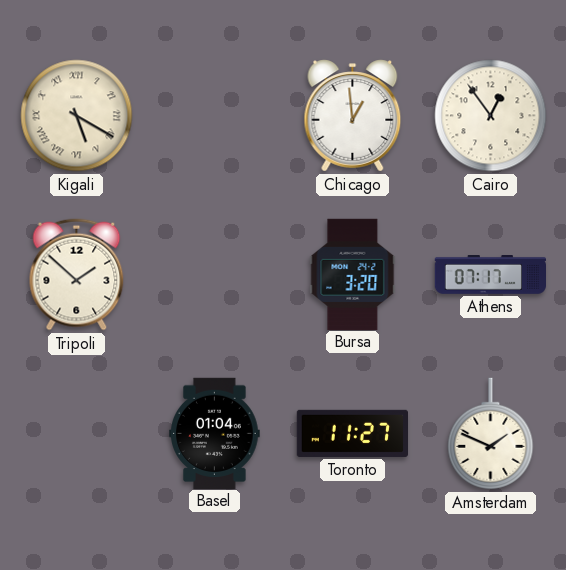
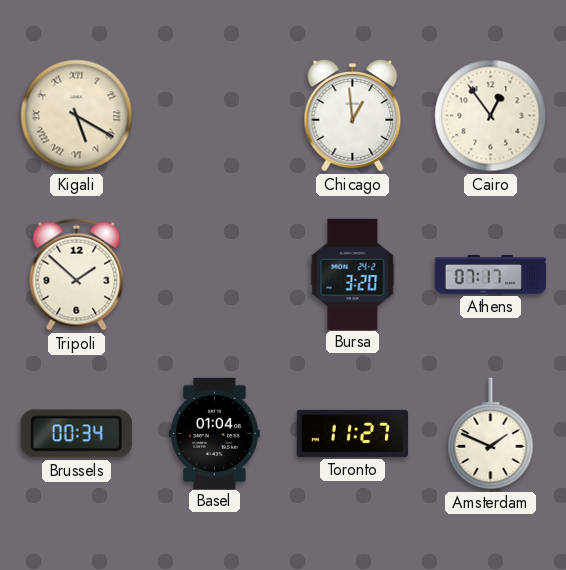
Brussels: none -> 00:34
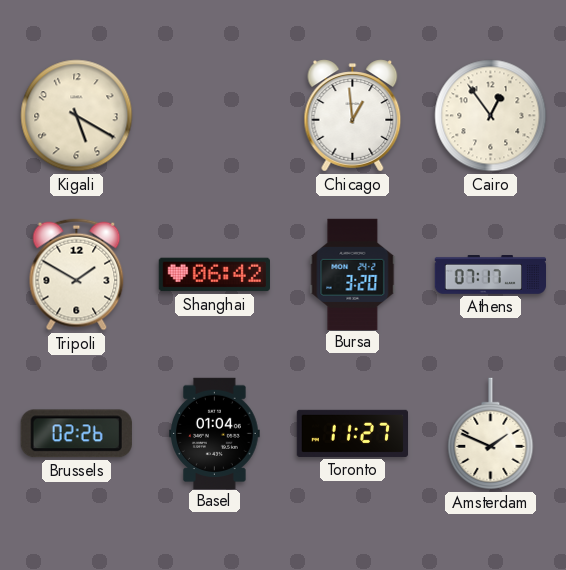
Kigali numerals: Roman -> Arabic
Tripoli: 1:52 -> 1:50
Shanghai: none -> 06:42
Brussels: 00:34 -> 02:26
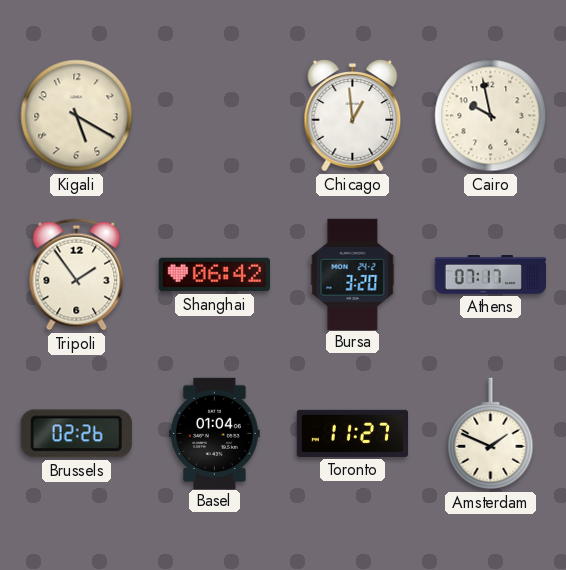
Cairo: 12:54 -> 9:58
Tripoli: 1:50 -> 1:54
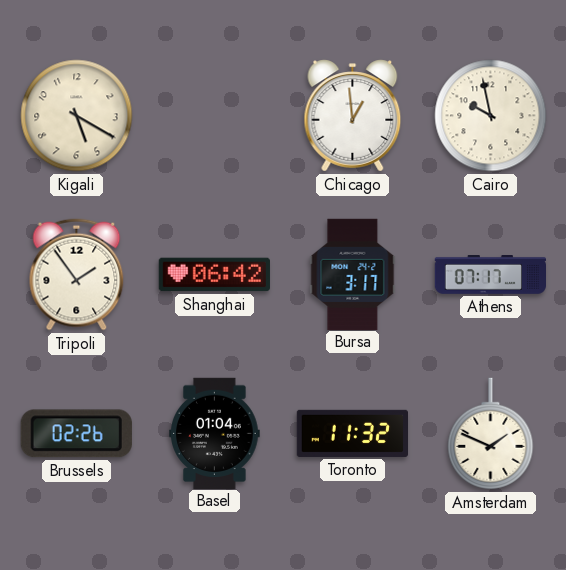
Bursa: 3:20 -> 3:17
Toronto: 11:27 -> 11:32
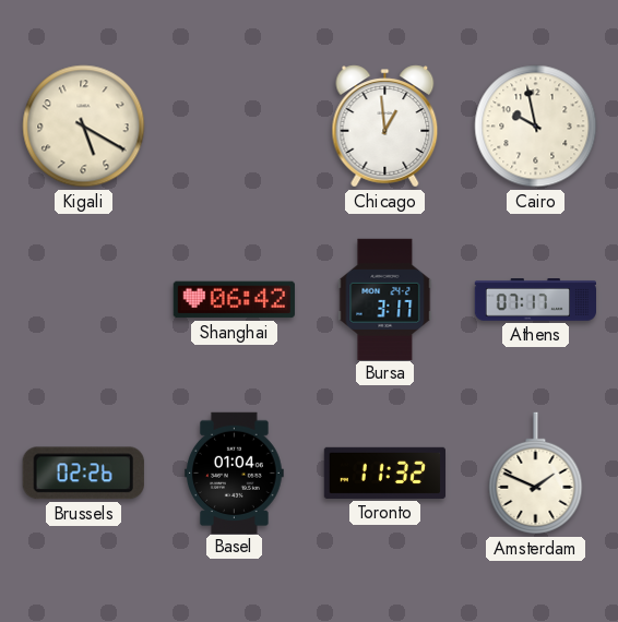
Tripoli: 1:54 -> none
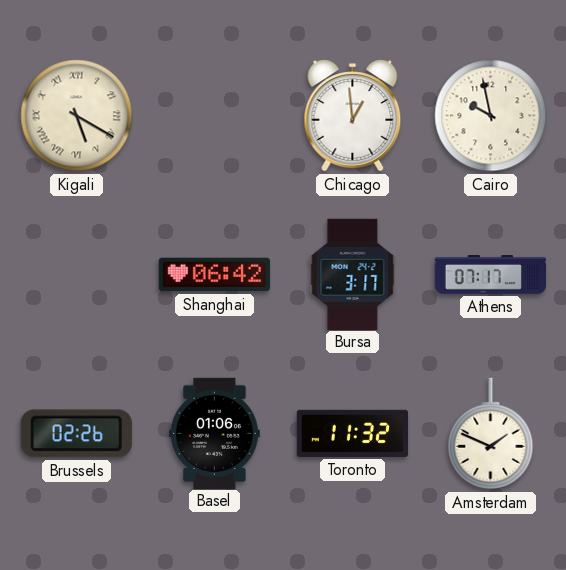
Kigali numerals: Arabic -> Roman
Basel: 01:04 -> 01:06
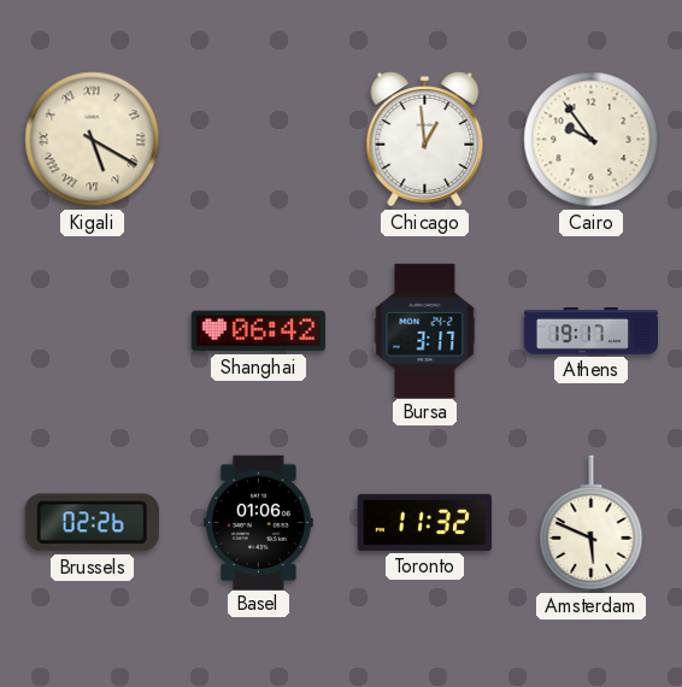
Cairo: 9:58 -> 9:54
Athens: 07:17 -> 19:17
Amsterdam: 1:49 -> 5:49
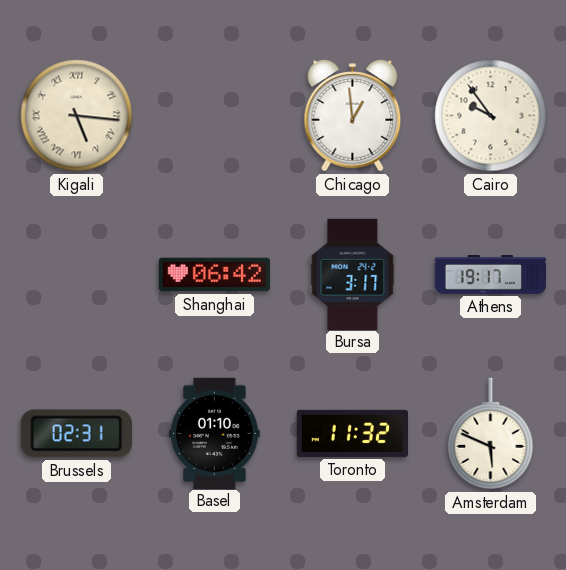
Kigali: 5:20 -> 5:16
Brussels: 02:26 -> 02:31
Basel: 01:06 -> 01:10
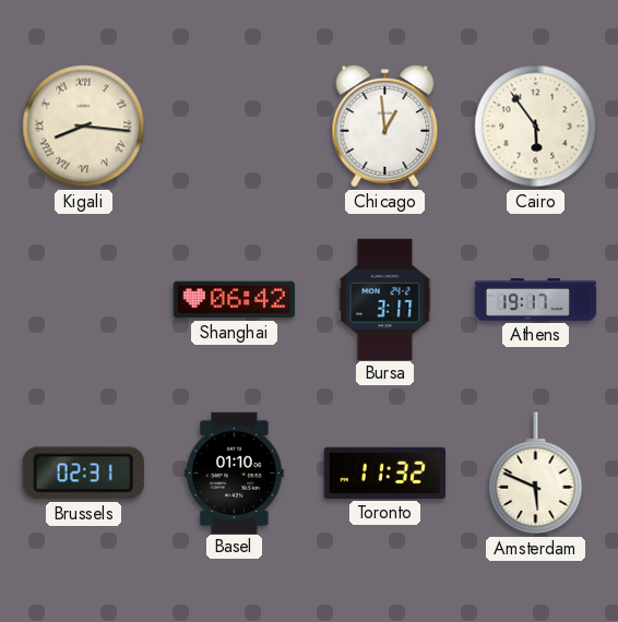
Kigali: 5:16 -> 8:16
Cairo: 9:54 -> 5:54
